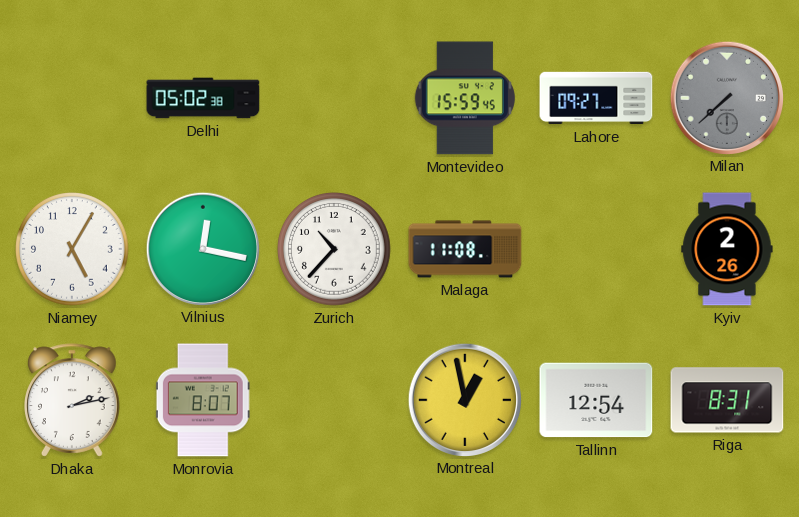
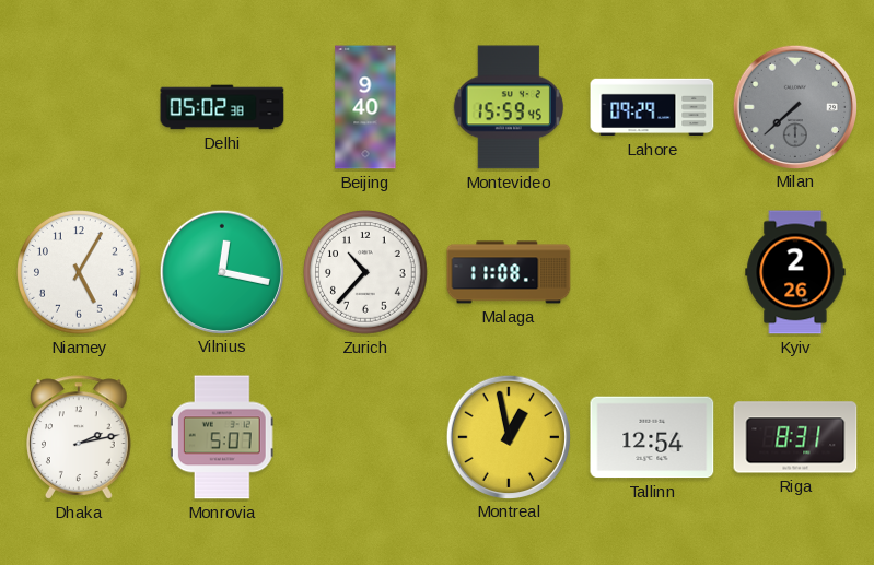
Beijing: none -> 9:40
Lahore: 09:27 -> 09:29
Monrovia: 8:07 -> 5:07
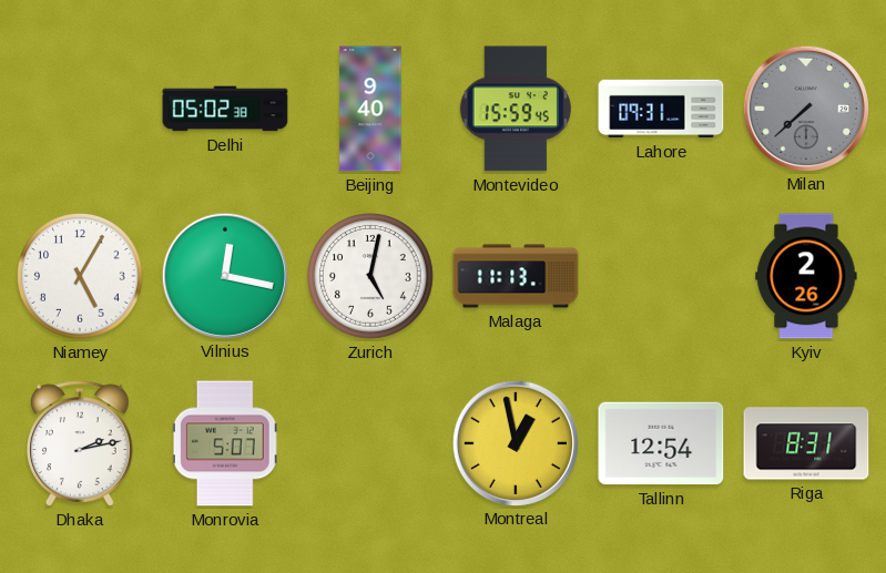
Lahore: 09:29 -> 09:31
Zurich: 10:37 -> 5:02
Malaga: 11:08 -> 11:13
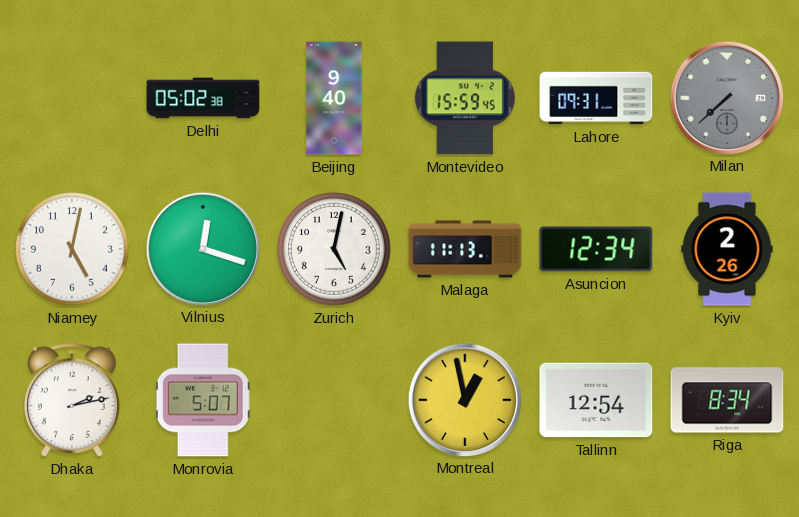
Niamey: 5:05 -> 5:02
Vilnius: 12:17 -> 12:18
Asuncion: none -> 12:34
Riga: 8:31 -> 8:34
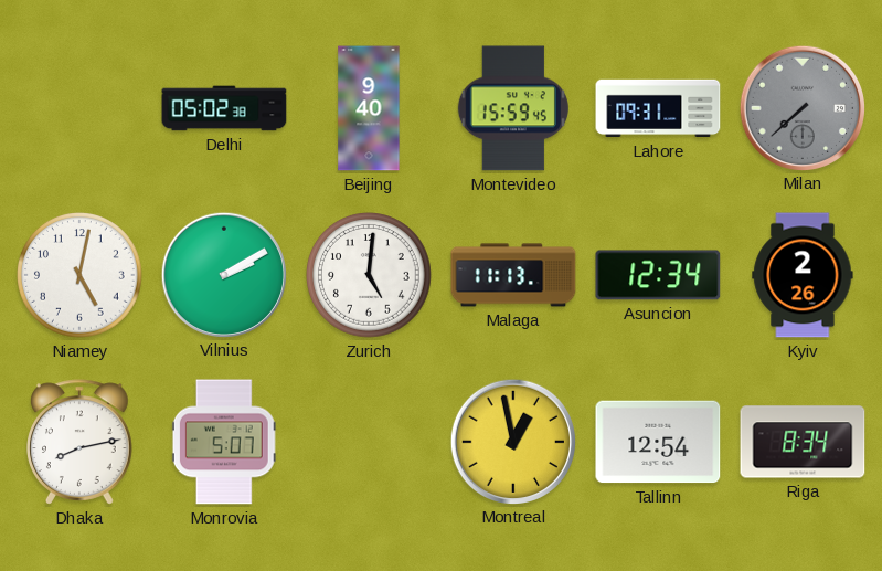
Vilnius: 12:18 -> 2:10
Zurich: 5:02 -> 5:01
Dhaka: 2:13 -> 8:13
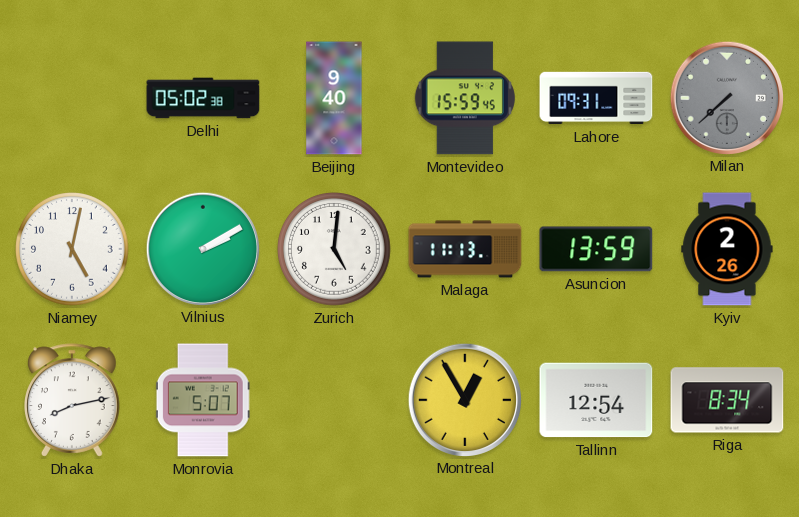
Asuncion: 12:34 -> 13:59
Montreal: 12:58 -> 12:55
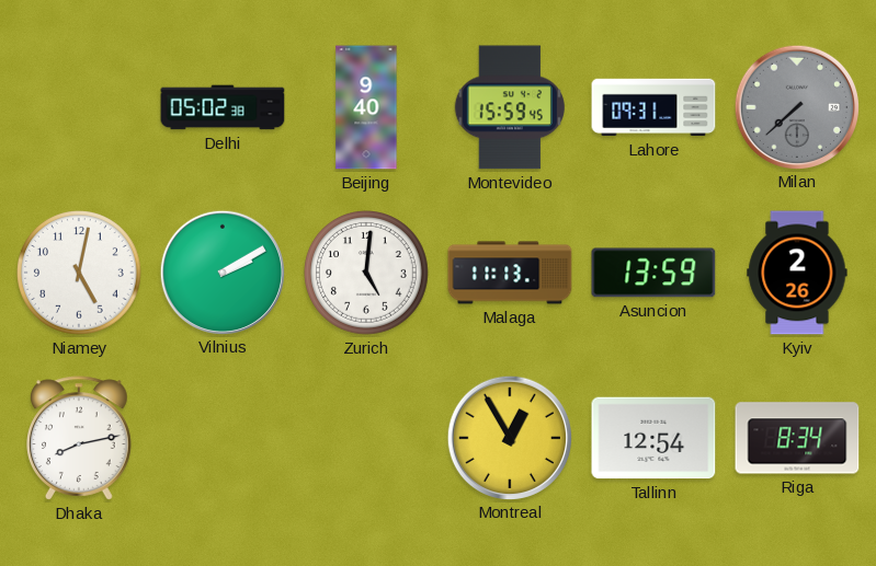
Monrovia: 5:07 -> none
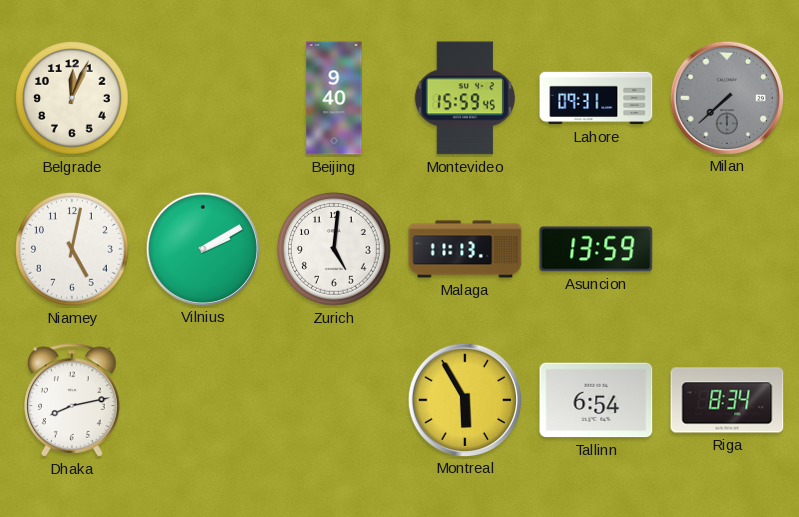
Belgrade: none -> 12:04
Delhi: 05:02 -> none
Kyiv: 2:26 -> none
Montreal: 12:55 -> 5:55
Tallinn: 12:54 -> 6:54
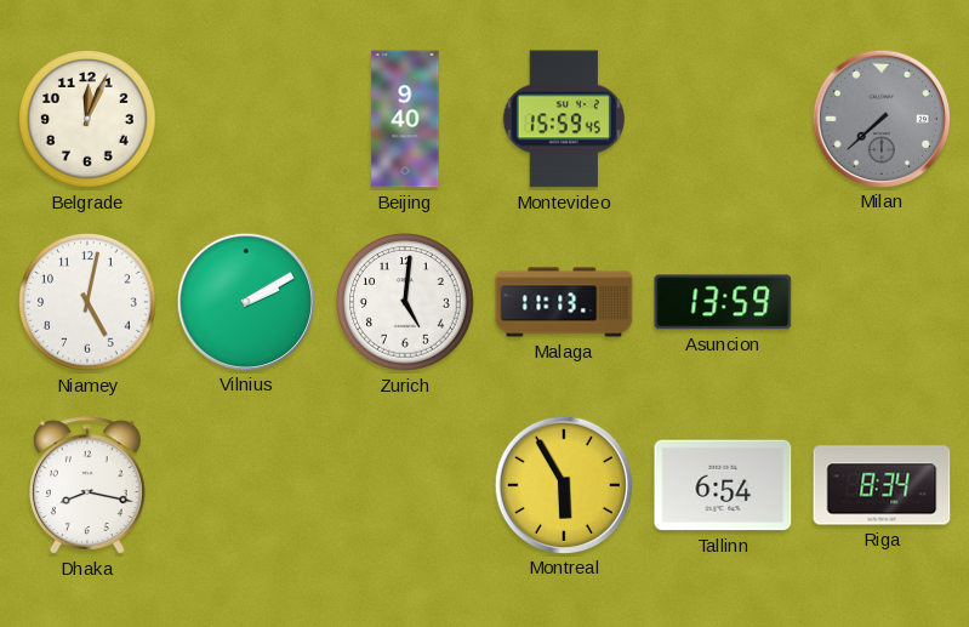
Lahore: 09:31 -> none
Dhaka: 8:13 -> 8:17
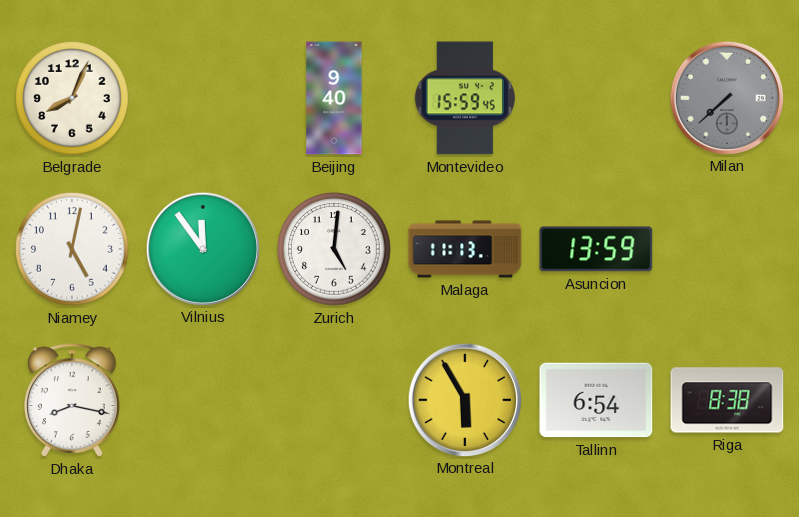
Belgrade: 12:04 -> 8:04
Vilnius: 2:10 -> 11:54
Riga: 8:34 -> 8:38
